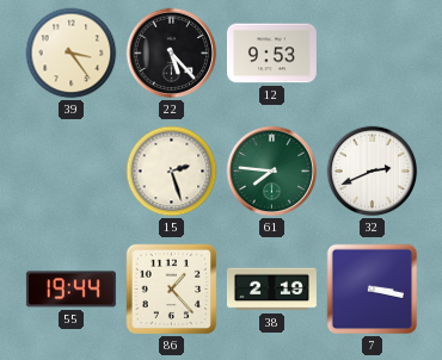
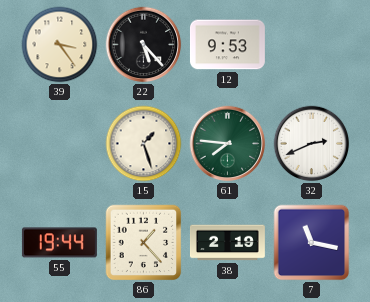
15: 2:27 -> 1:27
7: 3:17 -> 11:17
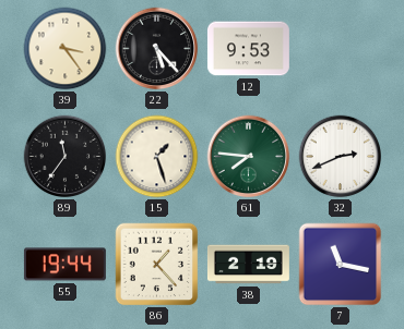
89: none -> 11:36
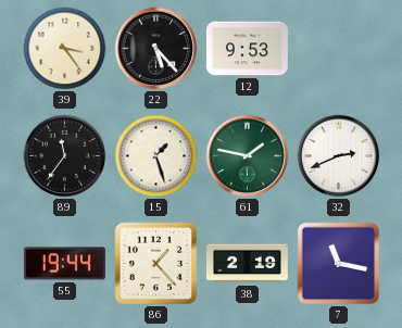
61: 7:46 -> 1:47
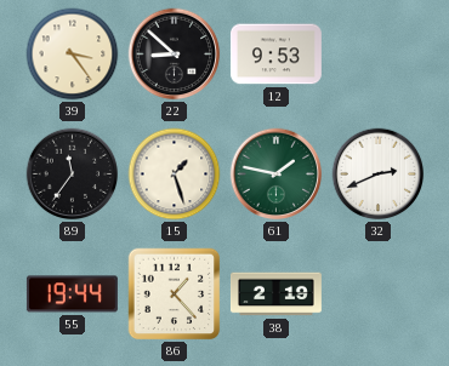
22: 5:23 -> 8:52
7: 11:17 -> none
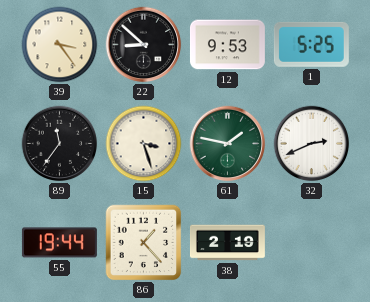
1: none -> 5:25
15: 1:27 -> 3:27
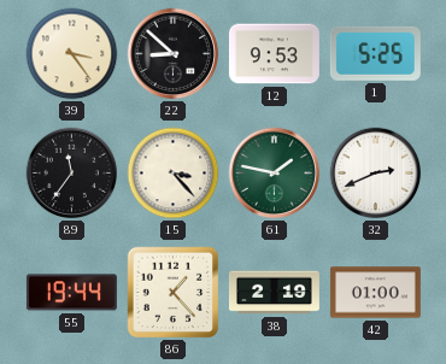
15: 3:27 -> 3:23
42: none -> 01:00
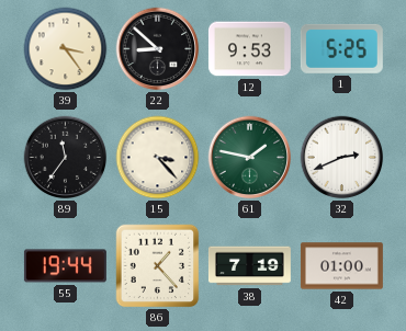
38: 2:19 -> 7:19
